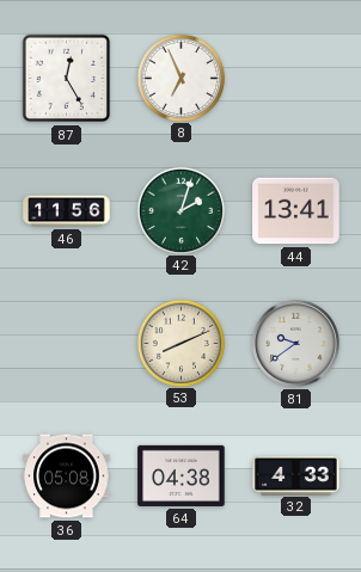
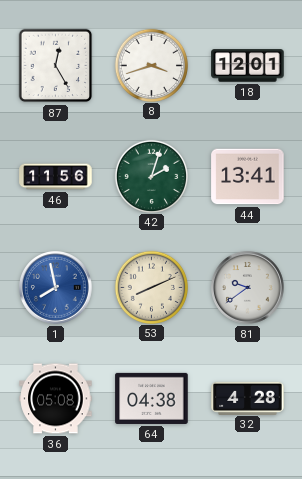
8: 6:56 -> 3:42
18: none -> 12:01
1: none -> 7:58
32: 4:33 -> 4:28
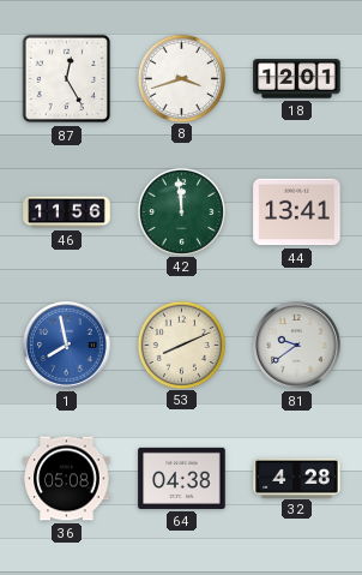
42: 2:03 -> 11:59
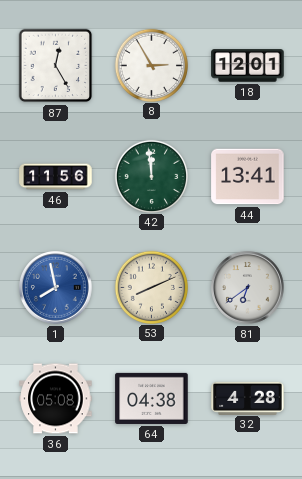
8: 3:42 -> 2:55
81: 9:39 -> 6:39
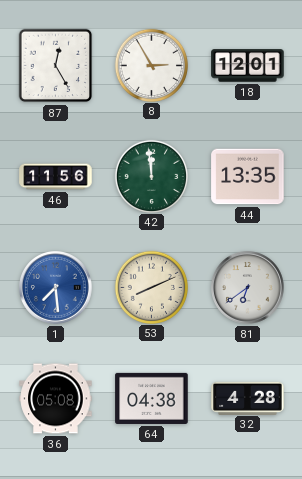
44: 13:41 -> 13:35
1: 7:58 -> 7:29
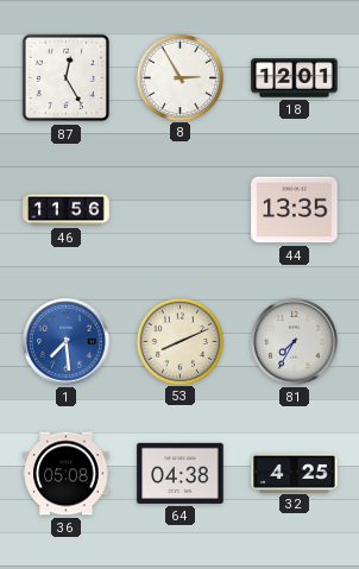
42: 11:59 -> none
81: 6:39 -> 7:35
32: 4:28 -> 4:25
